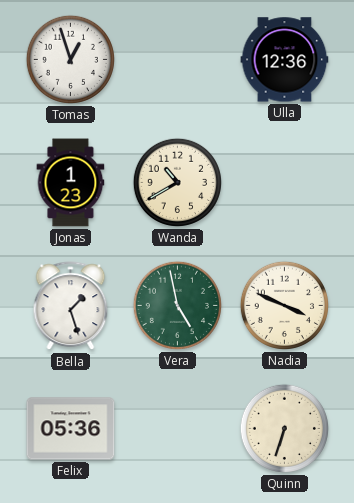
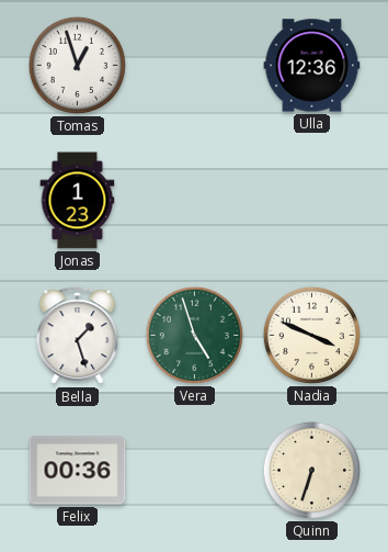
Wanda: 10:40 -> none
Vera: 4:58 -> 4:57
Felix: 05:36 -> 00:36
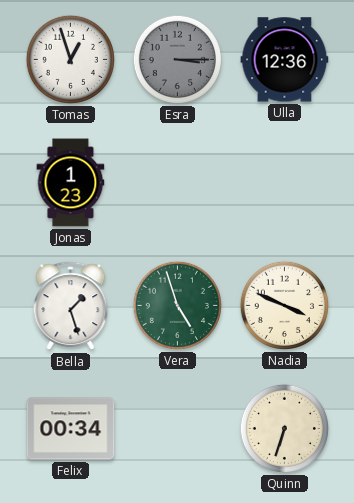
Esra: none -> 3:15
Felix: 00:36 -> 00:34
